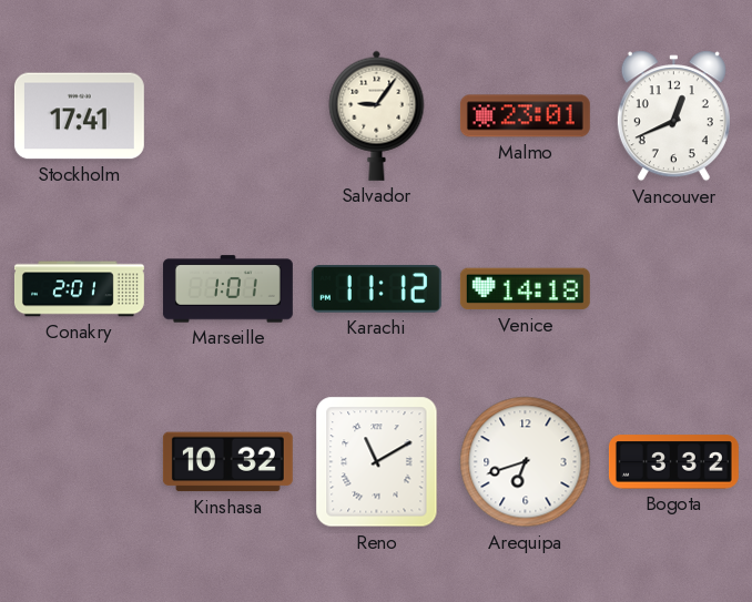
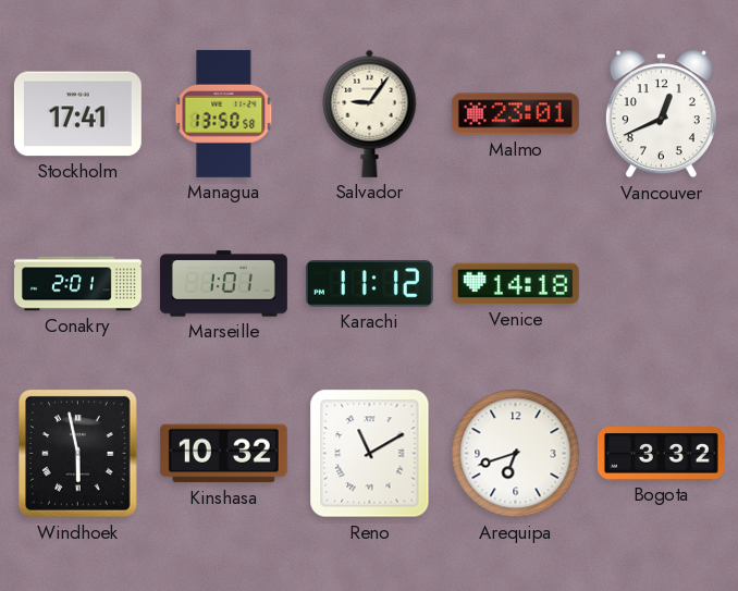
Managua: none -> 13:50
Windhoek: none -> 5:58
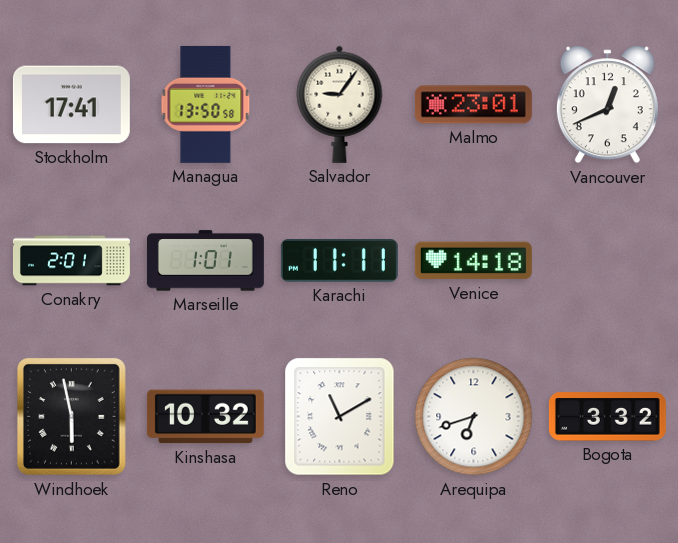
Karachi: 11:12 -> 11:11
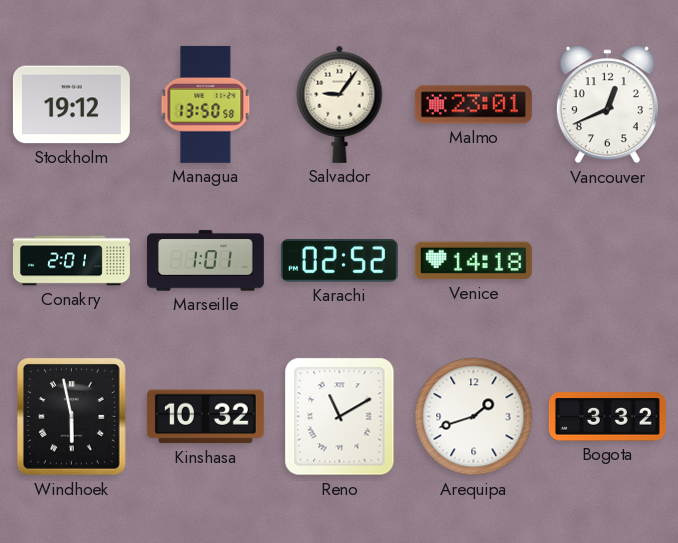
Stockholm: 17:41 -> 19:12
Karachi: 11:11 -> 02:52
Arequipa: 6:42 -> 1:42
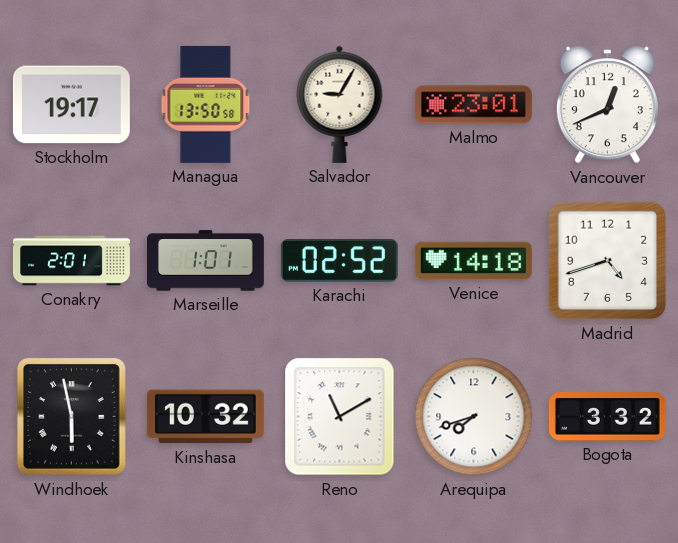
Stockholm: 19:12 -> 19:17
Salvador: 9:06 -> 9:05
Madrid: none -> 4:42
Arequipa: 1:42 -> 7:42
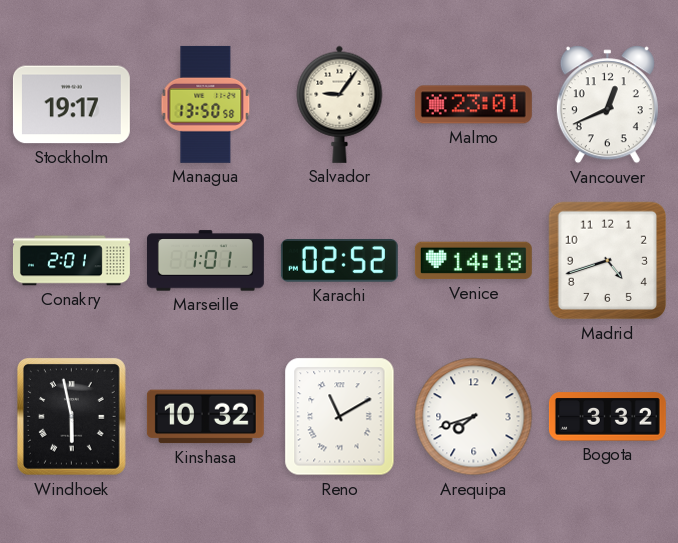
Salvador: 9:05 -> 9:06
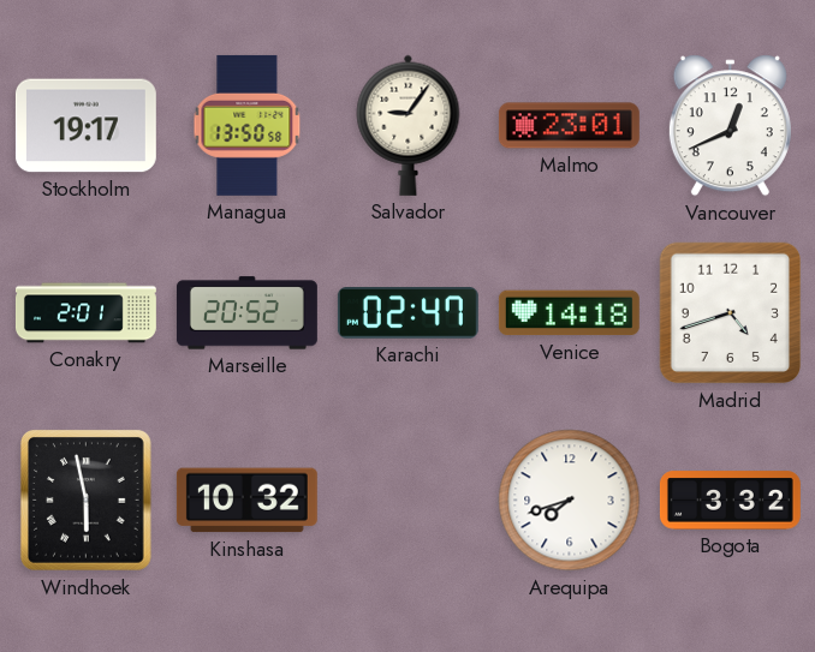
Marseille: 1:01 -> 20:52
Karachi: 02:52 -> 02:47
Reno: 11:10 -> none
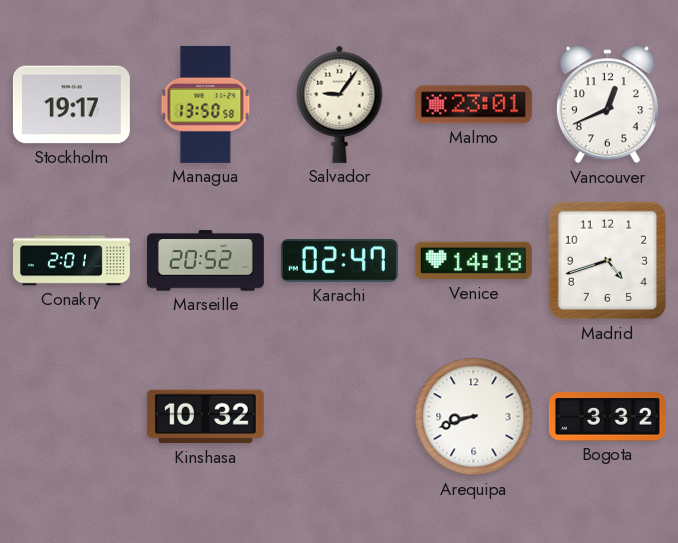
Windhoek: 5:58 -> none
Arequipa: 7:42 -> 8:42
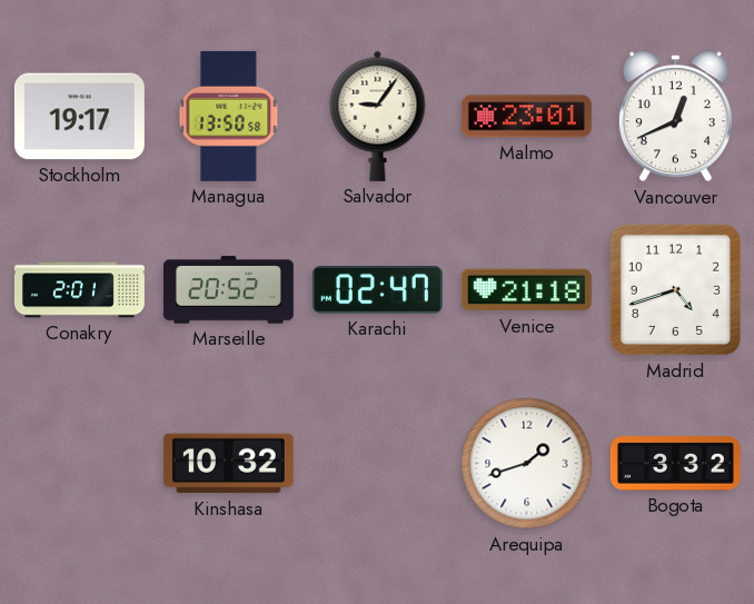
Venice: 14:18 -> 21:18
Arequipa: 8:42 -> 1:42
